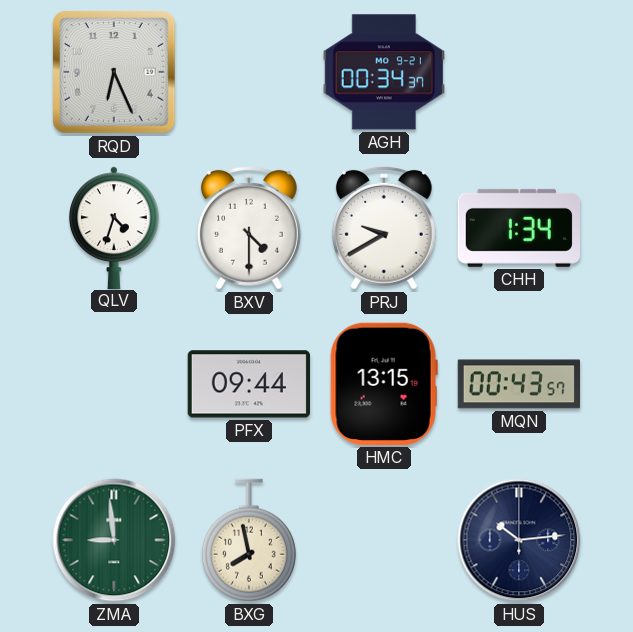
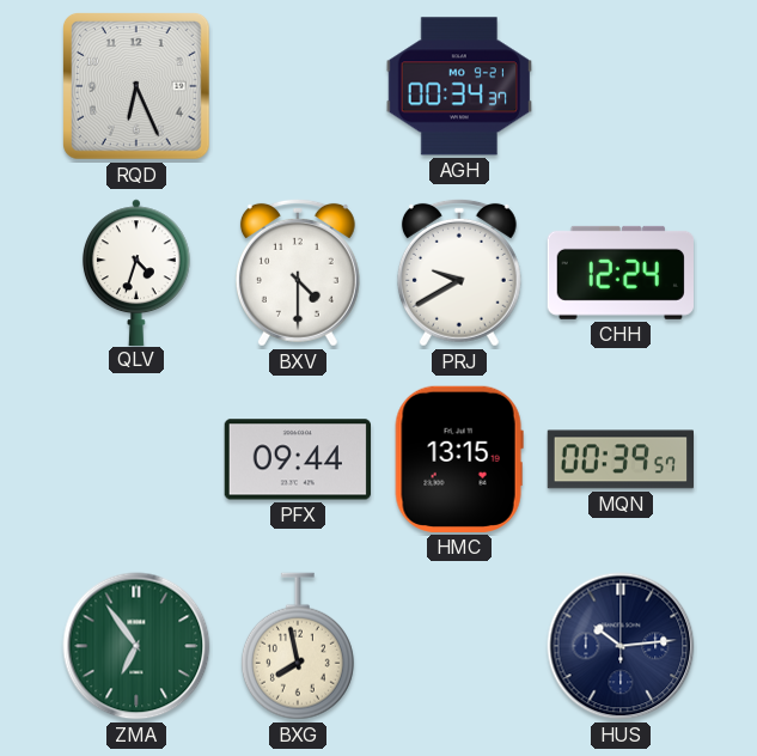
CHH: 1:34 -> 12:24
MQN: 00:43 -> 00:39
ZMA: 8:59 -> 6:54
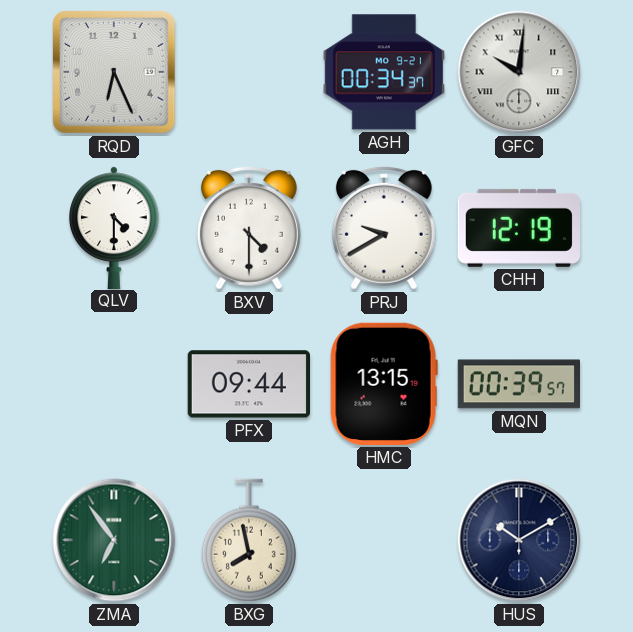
GFC: none -> 10:01
QLV: 4:33 -> 4:30
CHH: 12:24 -> 12:19
HUS: 10:14 -> 10:10
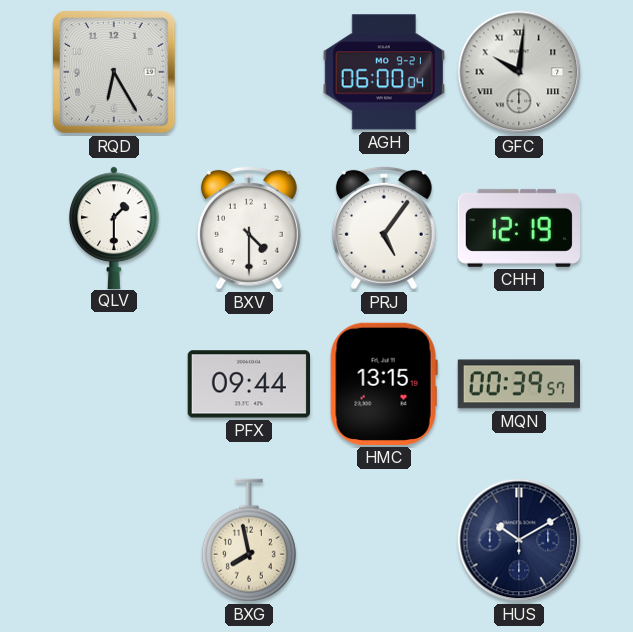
RQD: 6:26 -> 6:25
AGH: 00:34 -> 06:00
QLV: 4:30 -> 1:30
PRJ: 9:40 -> 5:06
ZMA: 6:54 -> none
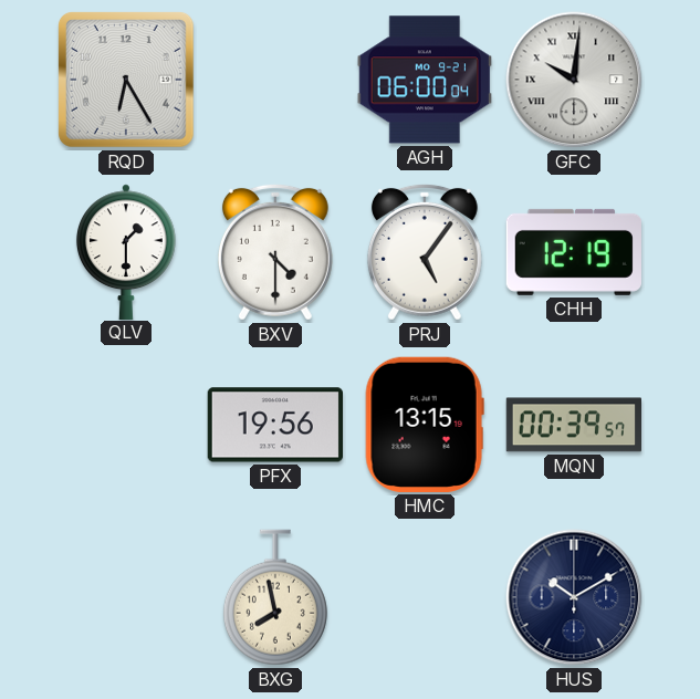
PFX: 09:44 -> 19:56
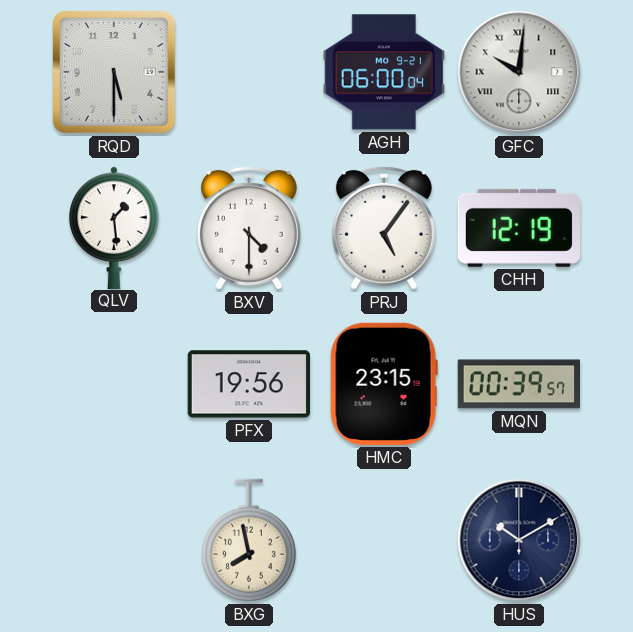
RQD: 6:25 -> 5:30
QLV: 1:30 -> 1:29
HMC: 13:15 -> 23:15
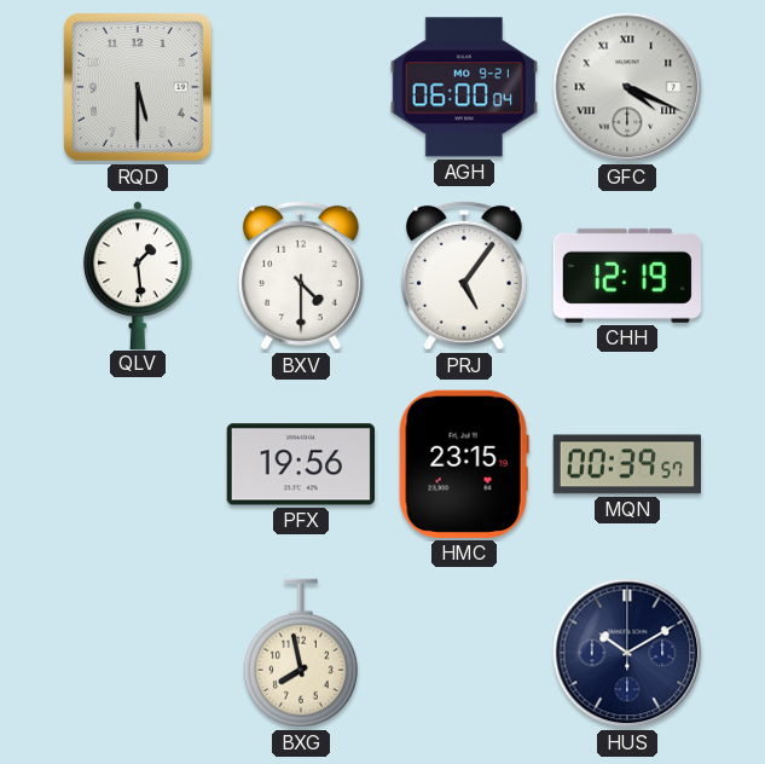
GFC: 10:01 -> 4:19
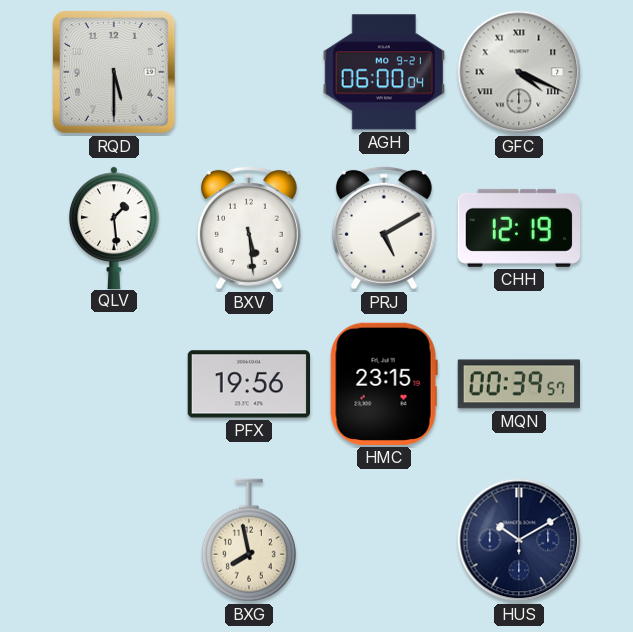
BXV: 4:30 -> 5:29
PRJ: 5:06 -> 5:10
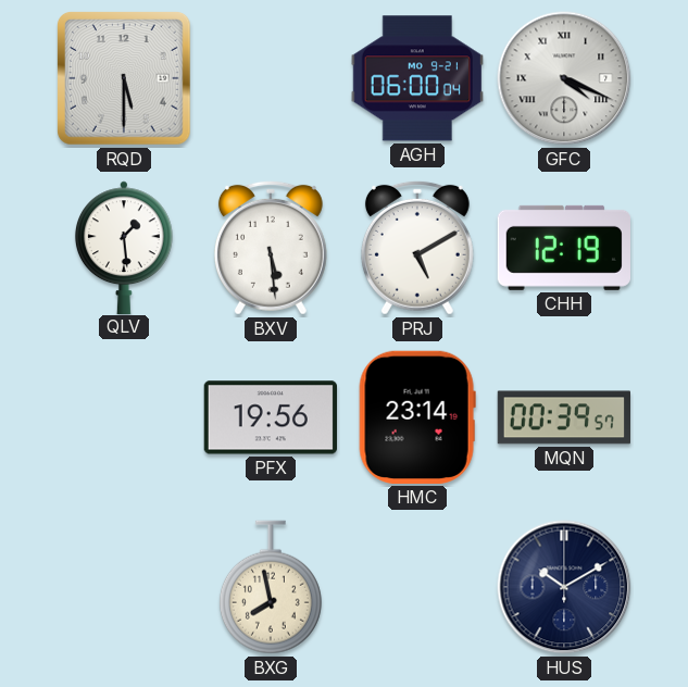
HMC: 23:15 -> 23:14
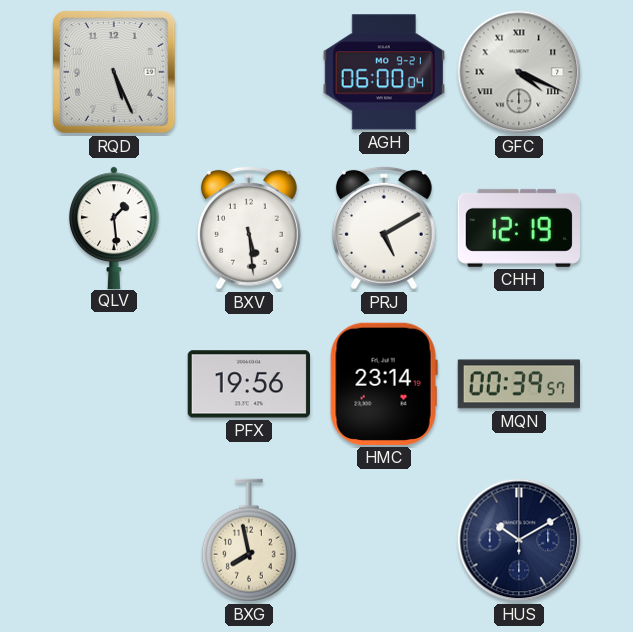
RQD: 5:30 -> 5:26
